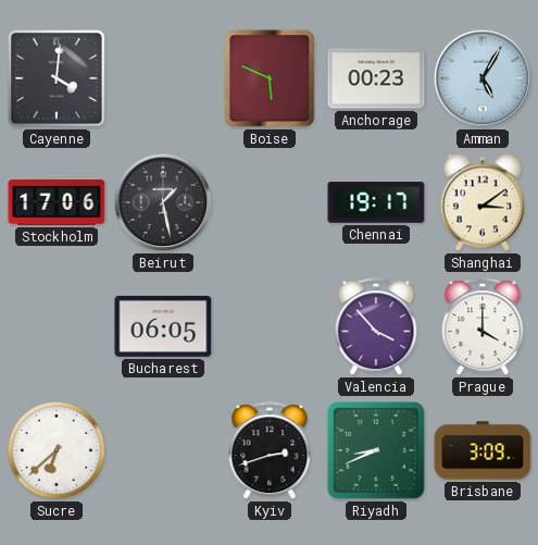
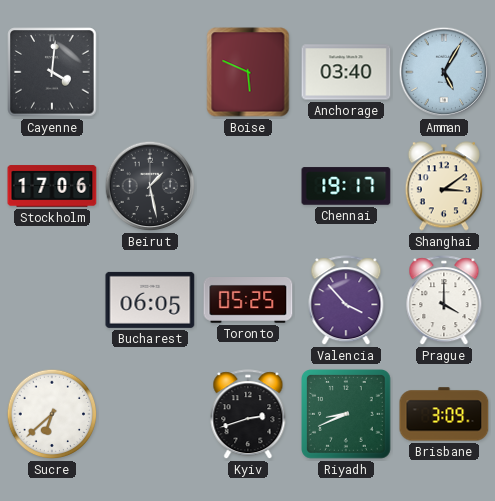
Anchorage: 00:23 -> 03:40
Toronto: none -> 05:25
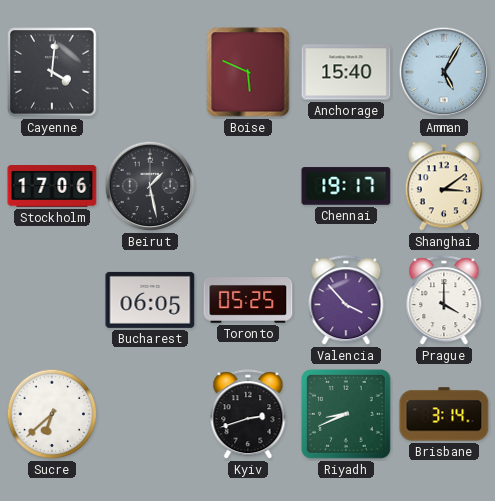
Anchorage: 03:40 -> 15:40
Brisbane: 3:09 -> 3:14
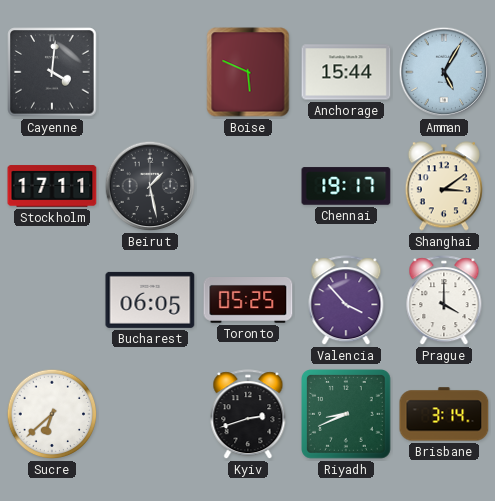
Anchorage: 15:40 -> 15:44
Stockholm: 17:06 -> 17:11
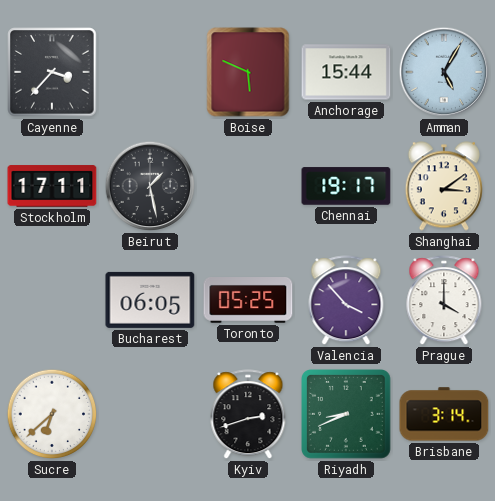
Cayenne: 4:01 -> 3:37
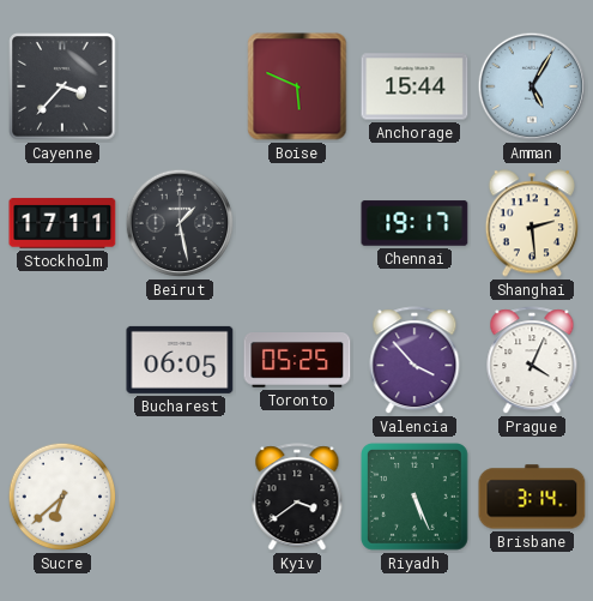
Shanghai: 3:09 -> 2:29
Prague: 4:00 -> 4:04
Kyiv: 2:42 -> 3:39
Riyadh: 8:41 -> 5:26
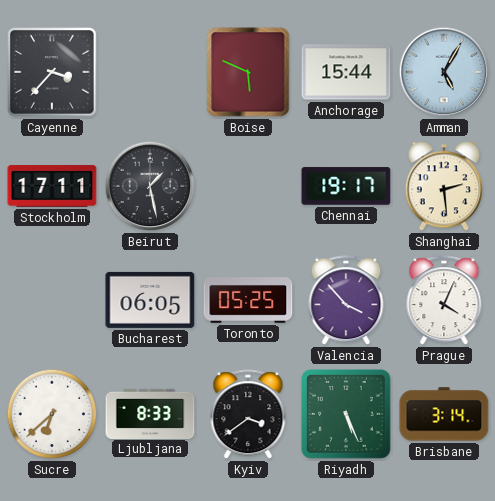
Ljubljana: none -> 8:33
